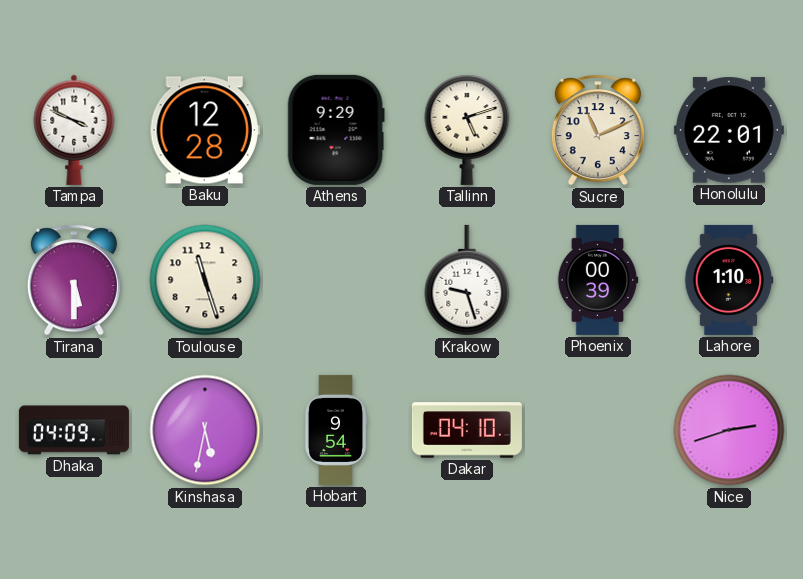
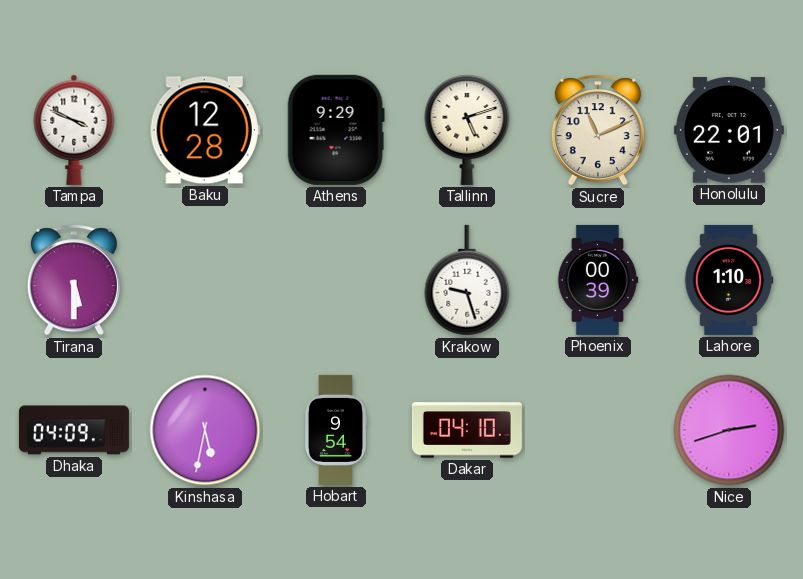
Toulouse: 11:27 -> none
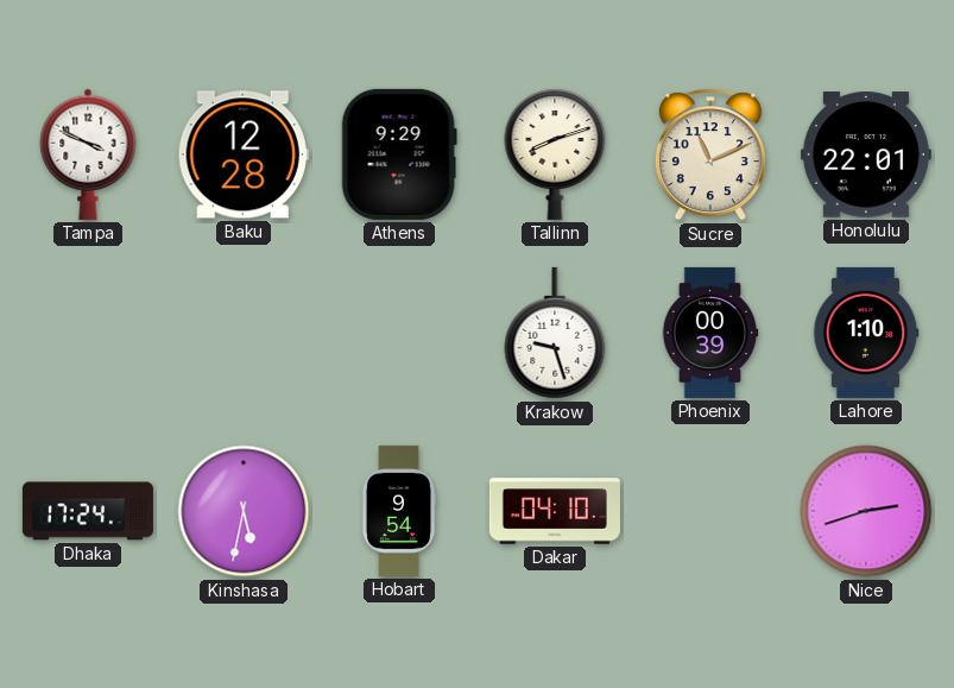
Tallinn: 5:12 -> 8:12
Tirana: 5:30 -> none
Dhaka: 04:09 -> 17:24
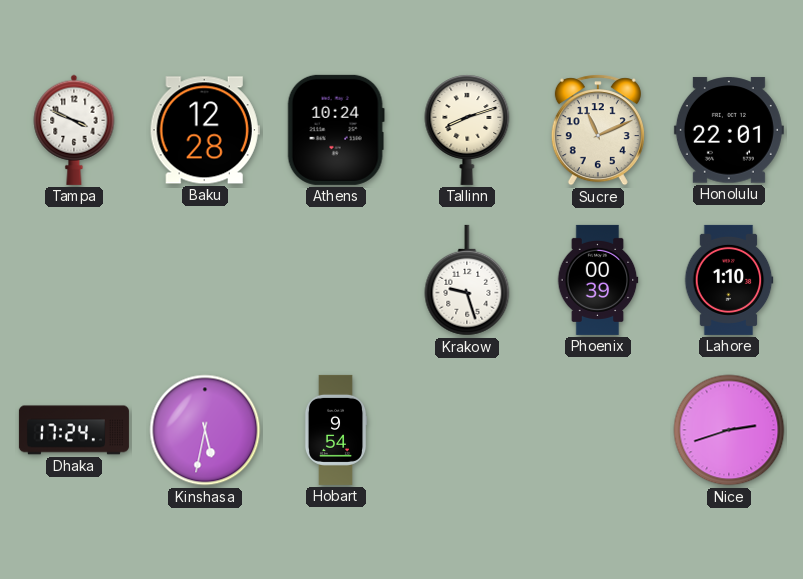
Athens: 9:29 -> 10:24
Dakar: 04:10 -> none
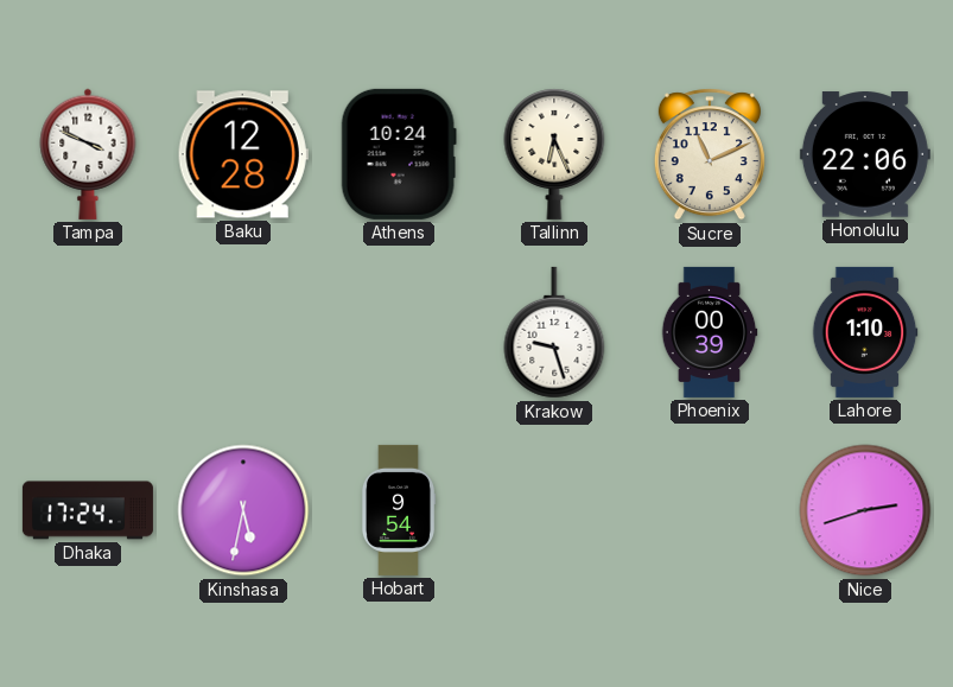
Tallinn: 8:12 -> 6:26
Honolulu: 22:01 -> 22:06
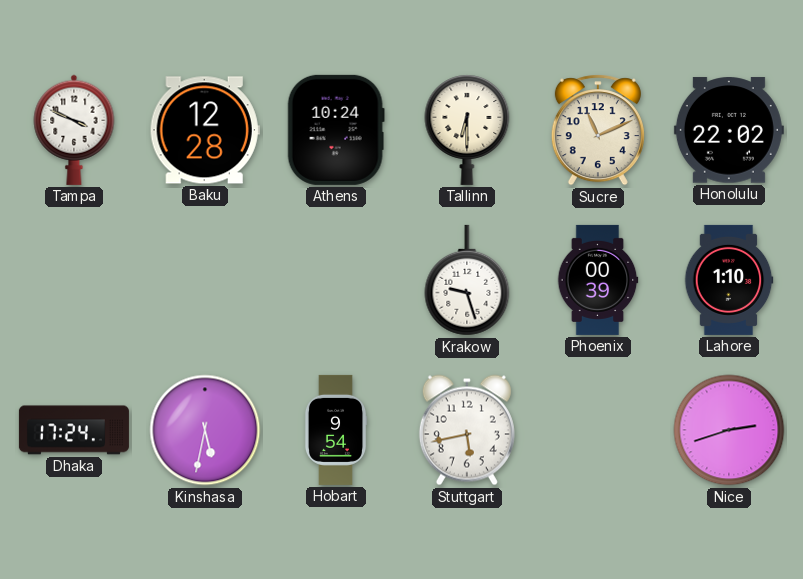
Tallinn: 6:26 -> 6:30
Honolulu: 22:06 -> 22:02
Stuttgart: none -> 5:43
